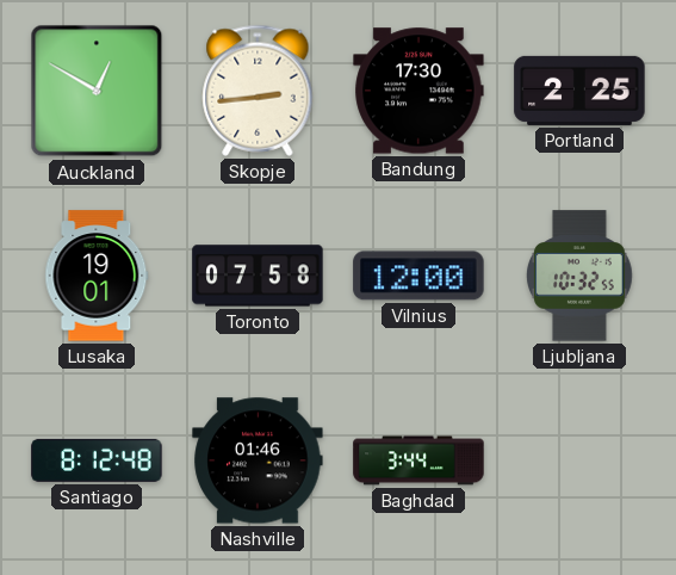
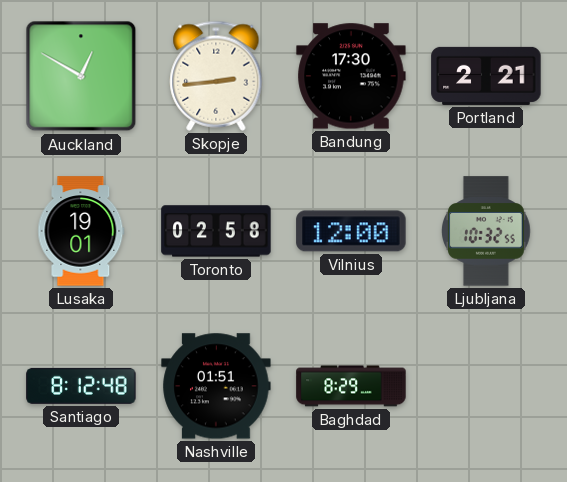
Portland: 2:25 -> 2:21
Toronto: 07:58 -> 02:58
Nashville: 01:46 -> 01:51
Baghdad: 3:44 -> 8:29
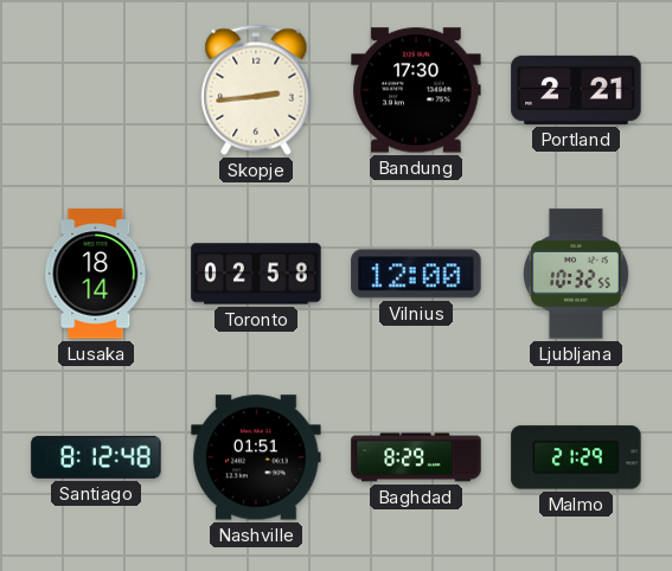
Auckland: 12:50 -> none
Lusaka: 19:01 -> 18:14
Malmo: none -> 21:29
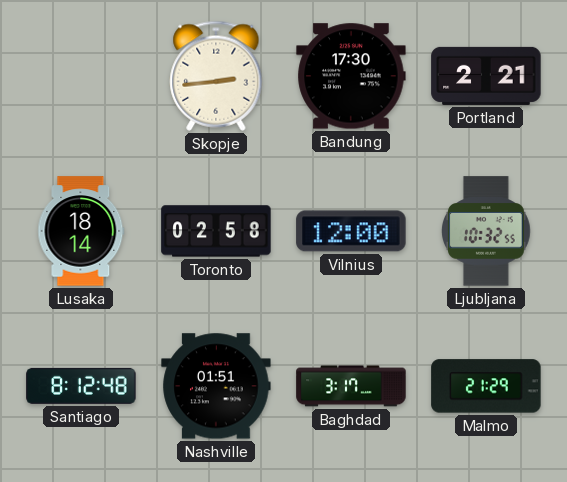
Baghdad: 8:29 -> 3:17
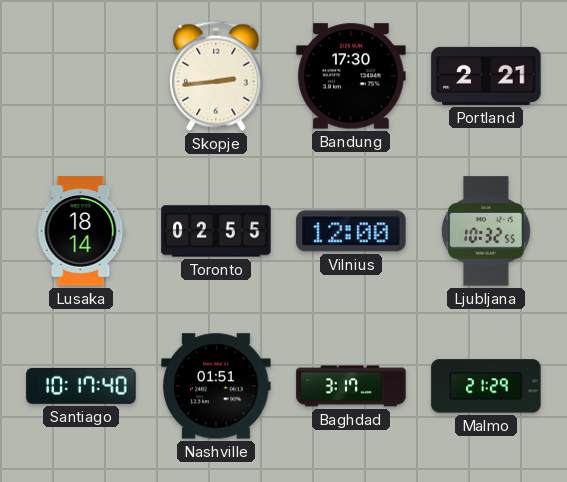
Toronto: 02:58 -> 02:55
Santiago: 8:12 -> 10:17
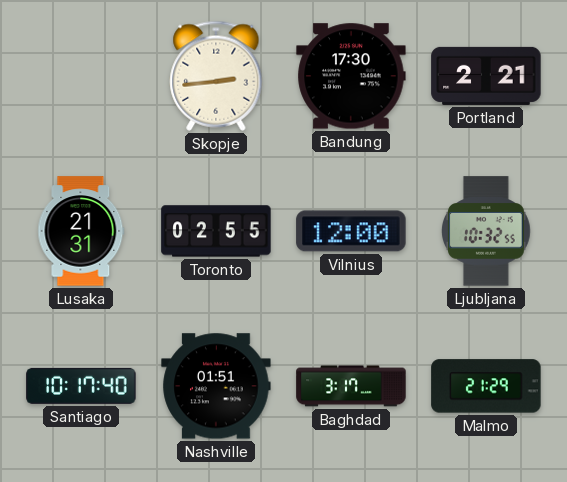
Lusaka: 18:14 -> 21:31
